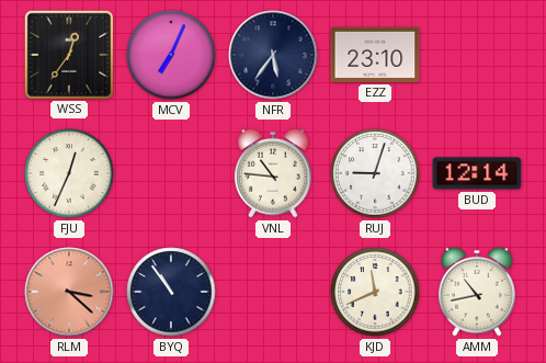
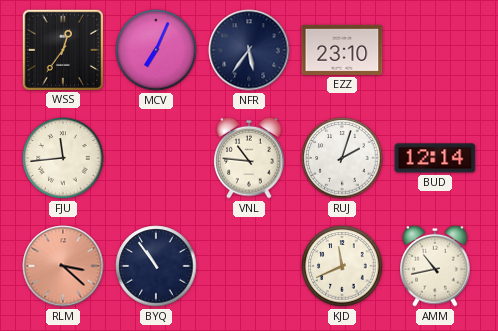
FJU: 12:34 -> 11:44
RUJ: 9:03 -> 2:03
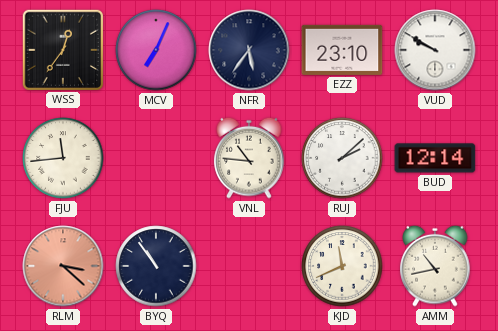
VUD: none -> 9:50
RUJ: 2:03 -> 2:08
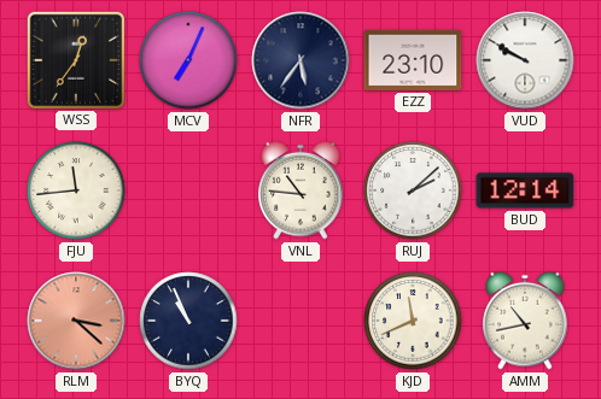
BYQ: 10:54 -> 10:56
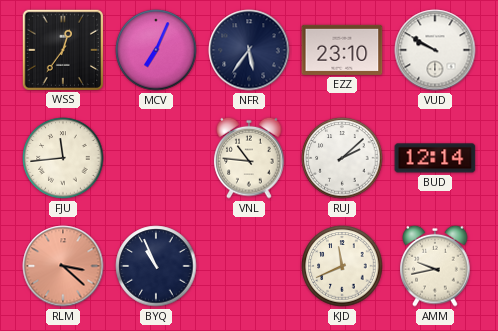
AMM: 10:43 -> 9:43
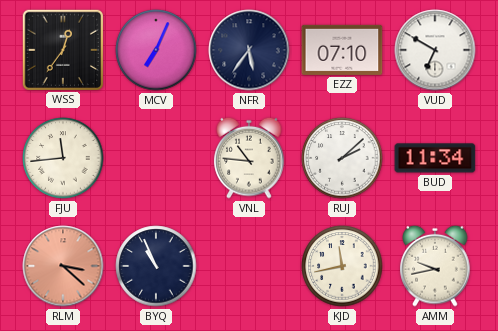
EZZ: 23:10 -> 07:10
VUD: 9:50 -> 6:50
BUD: 12:14 -> 11:34
KJD: 11:41 -> 11:43
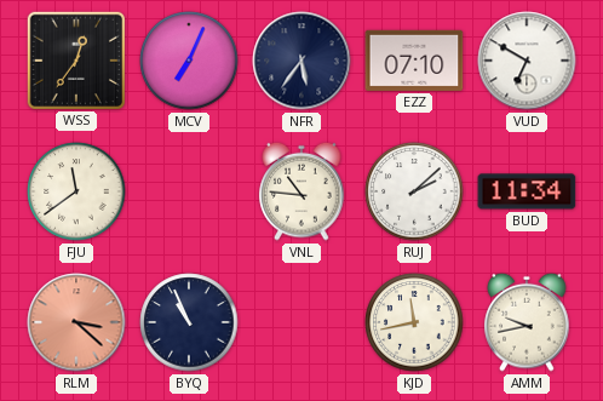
FJU: 11:44 -> 11:39
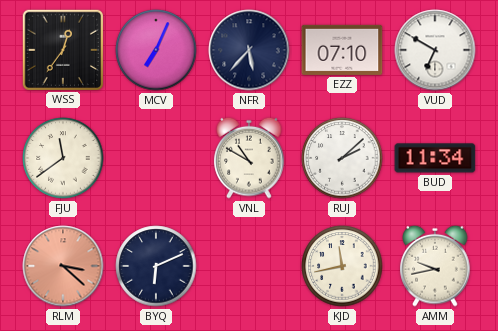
NFR: 5:36 -> 5:37
VNL: 10:46 -> 10:50
BYQ: 10:56 -> 6:11
